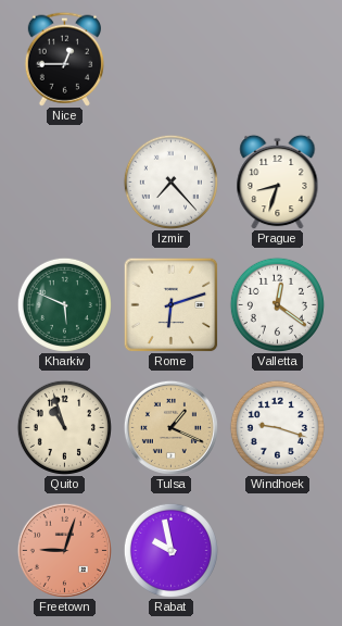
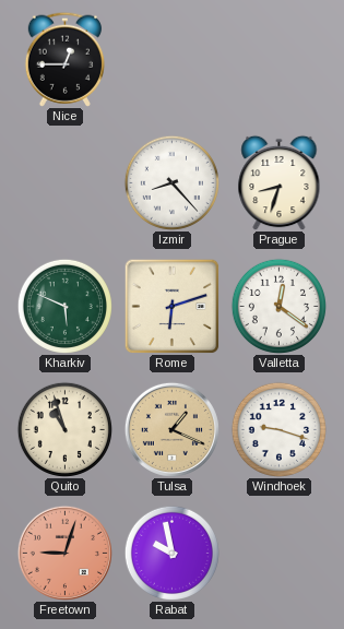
Izmir: 7:23 -> 8:23
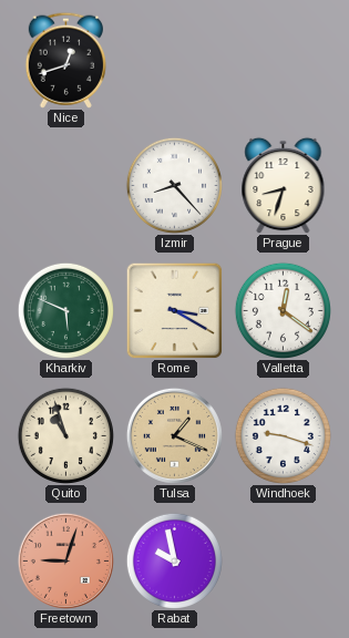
Nice: 12:45 -> 12:42
Rome: 6:12 -> 3:20
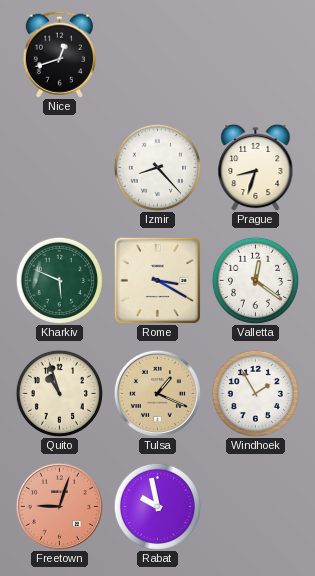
Windhoek: 9:18 -> 1:55
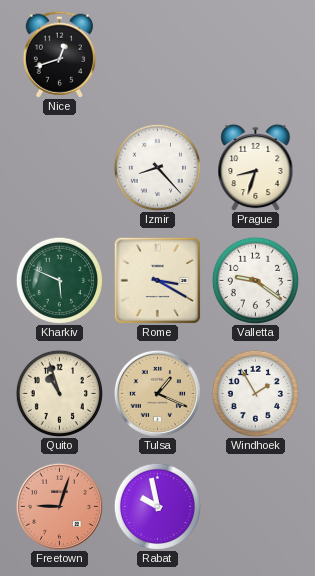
Valletta: 12:21 -> 9:21
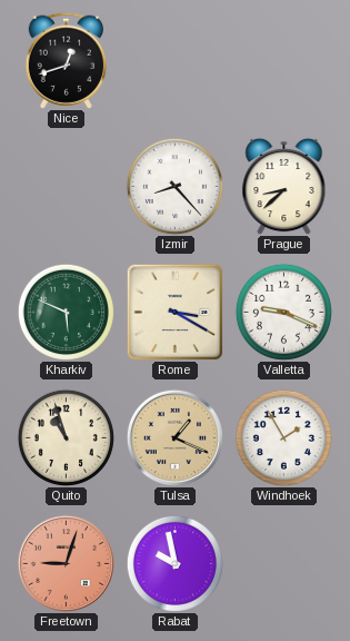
Prague: 8:33 -> 8:38
Valletta: 9:21 -> 9:19
